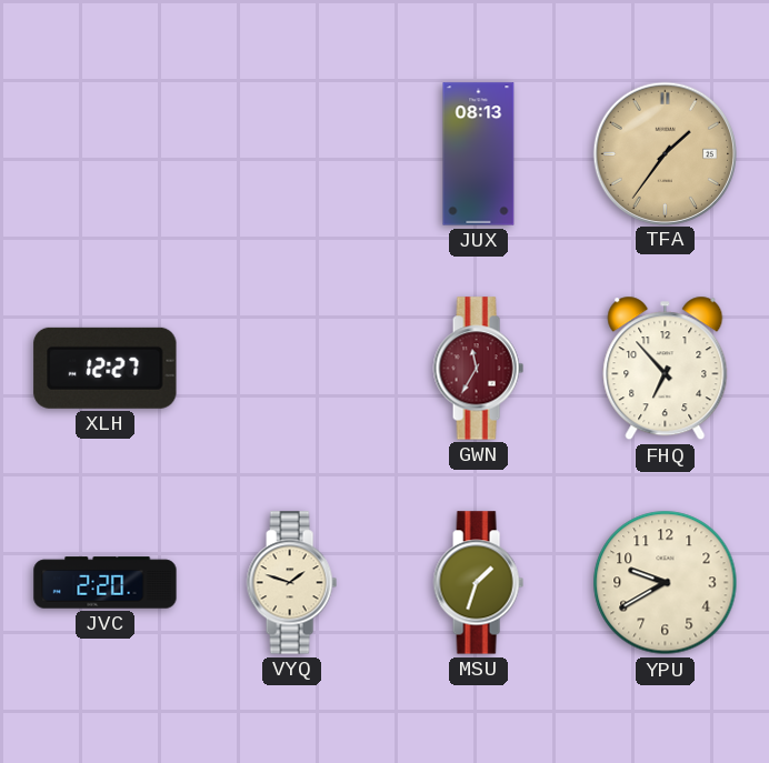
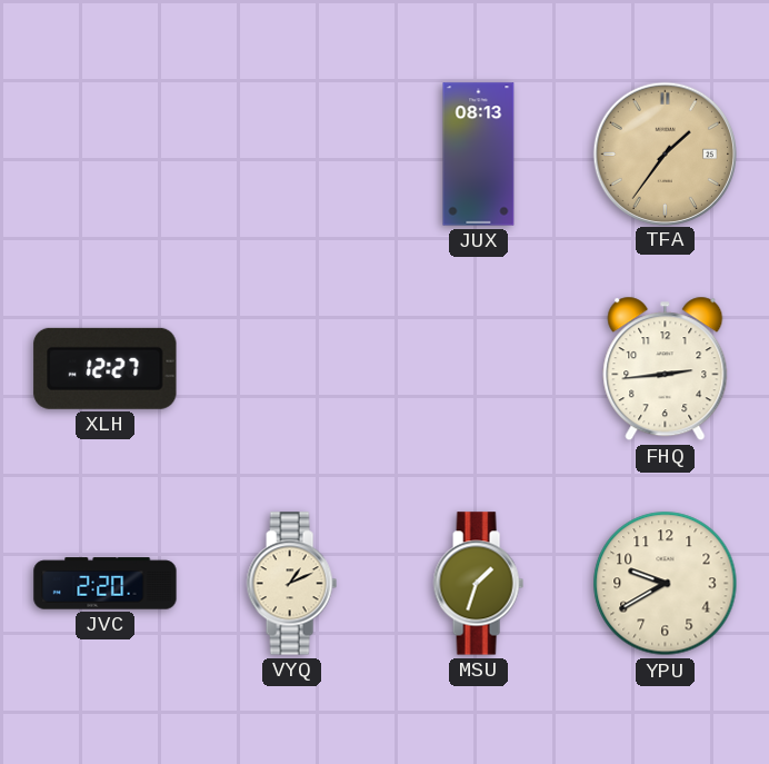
GWN: 11:35 -> none
FHQ: 6:53 -> 2:44
VYQ: 1:48 -> 1:11
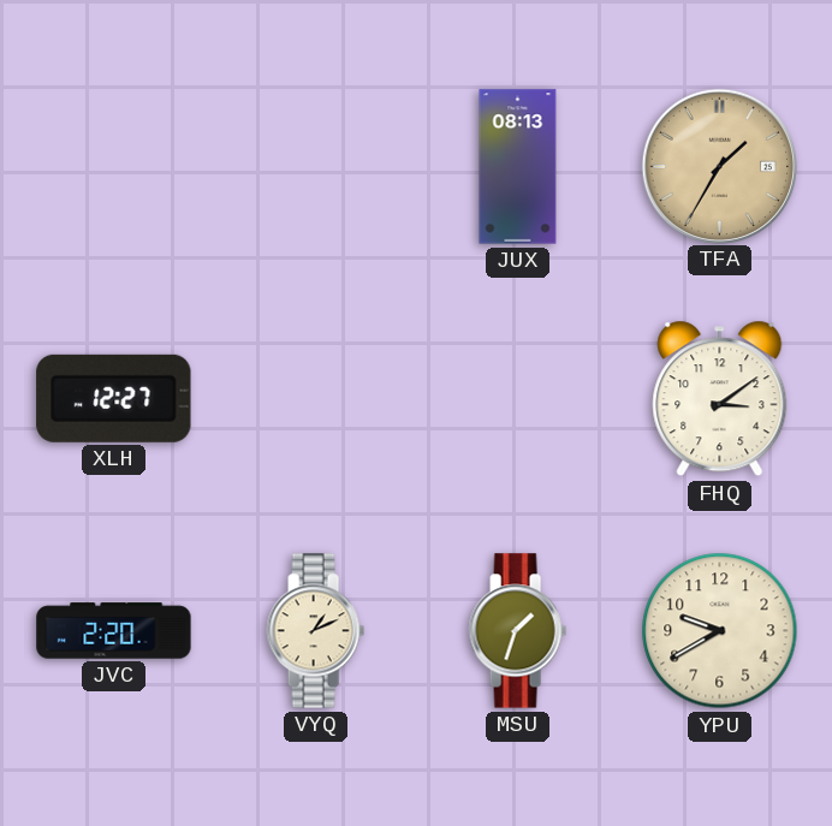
TFA: 1:36 -> 1:35
FHQ: 2:44 -> 3:09
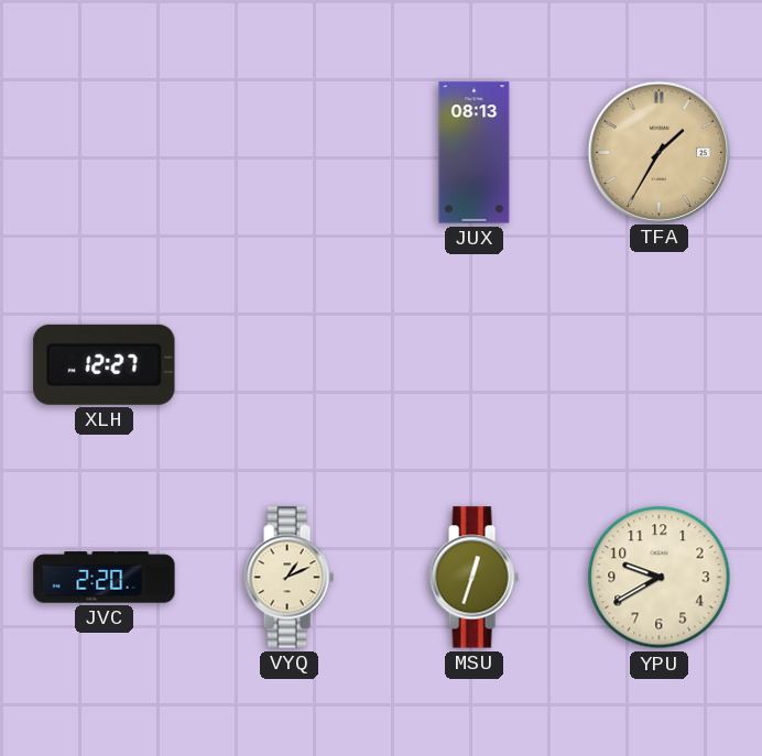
FHQ: 3:09 -> none
MSU: 1:33 -> 12:33
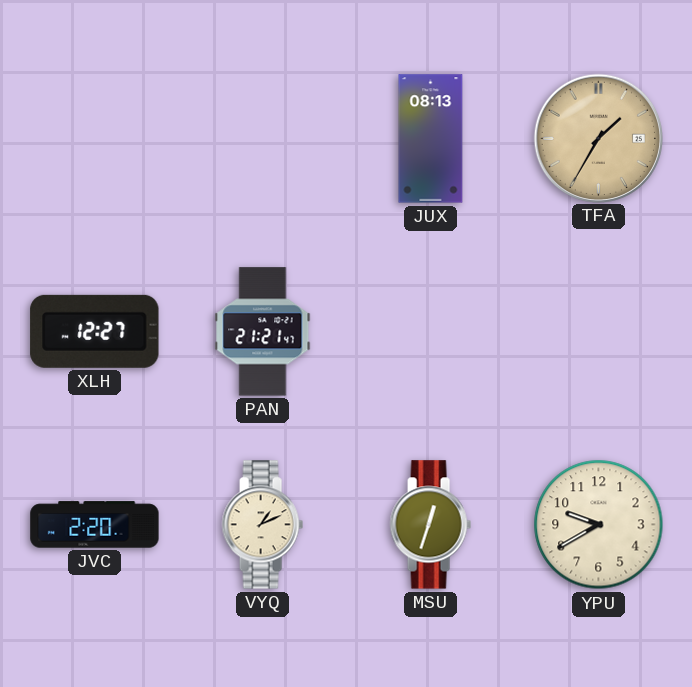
PAN: none -> 21:21
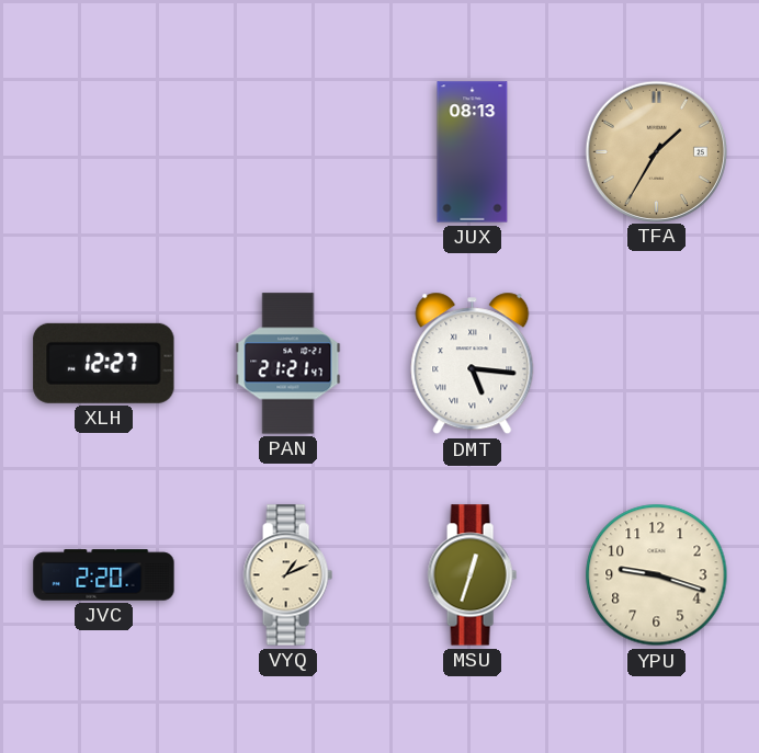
DMT: none -> 5:16
YPU: 9:40 -> 9:18
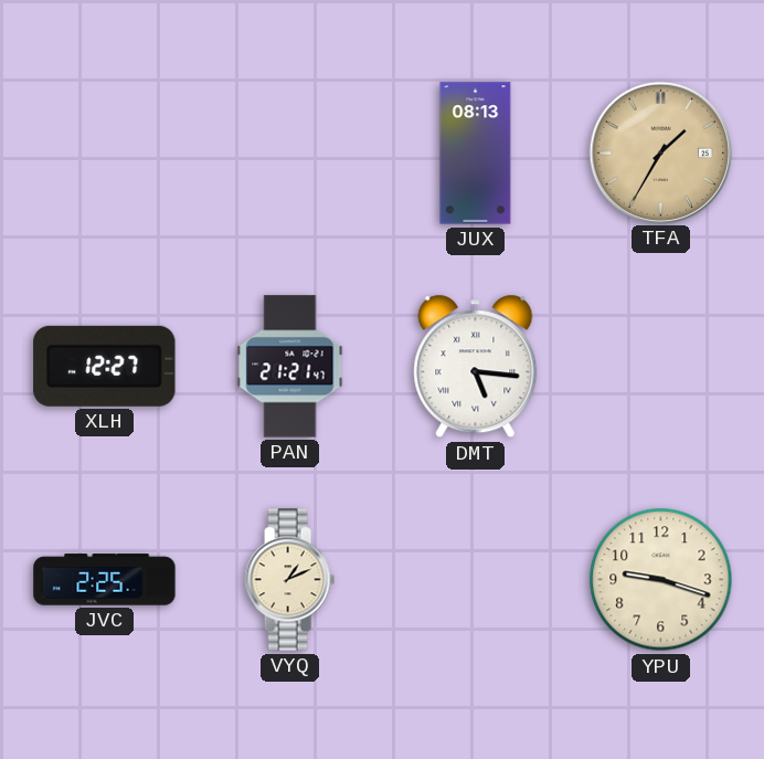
JVC: 2:20 -> 2:25
MSU: 12:33 -> none
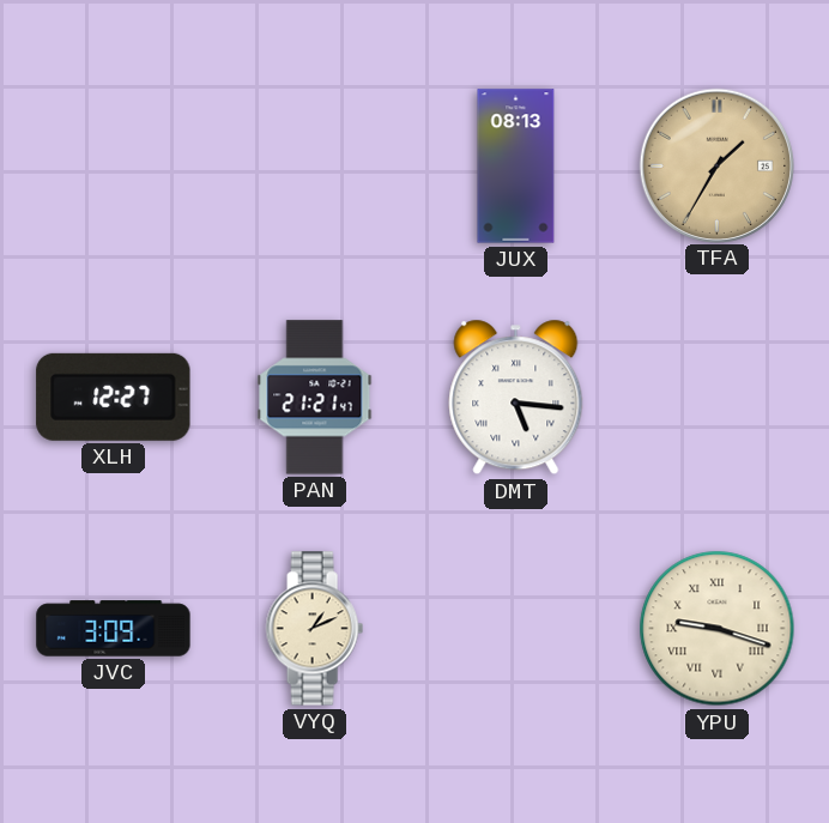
JVC: 2:25 -> 3:09
YPU numerals: Arabic -> Roman
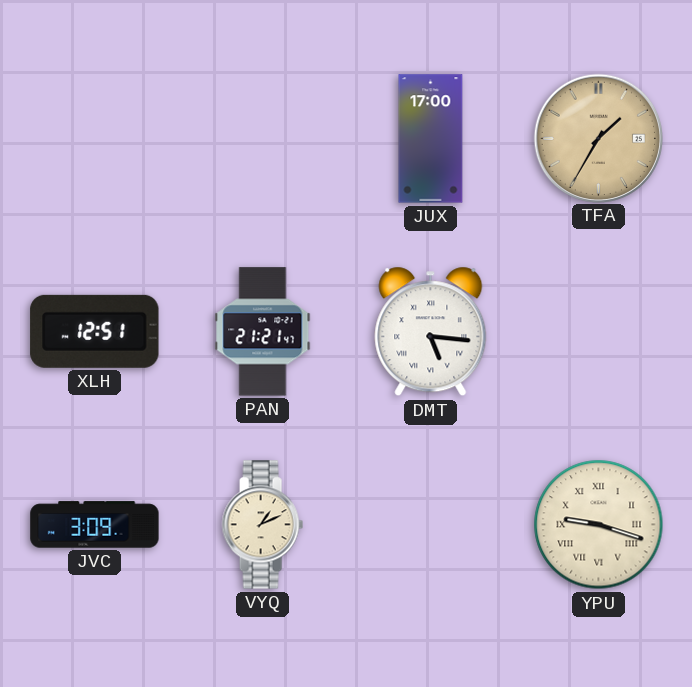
JUX: 08:13 -> 17:00
XLH: 12:27 -> 12:51
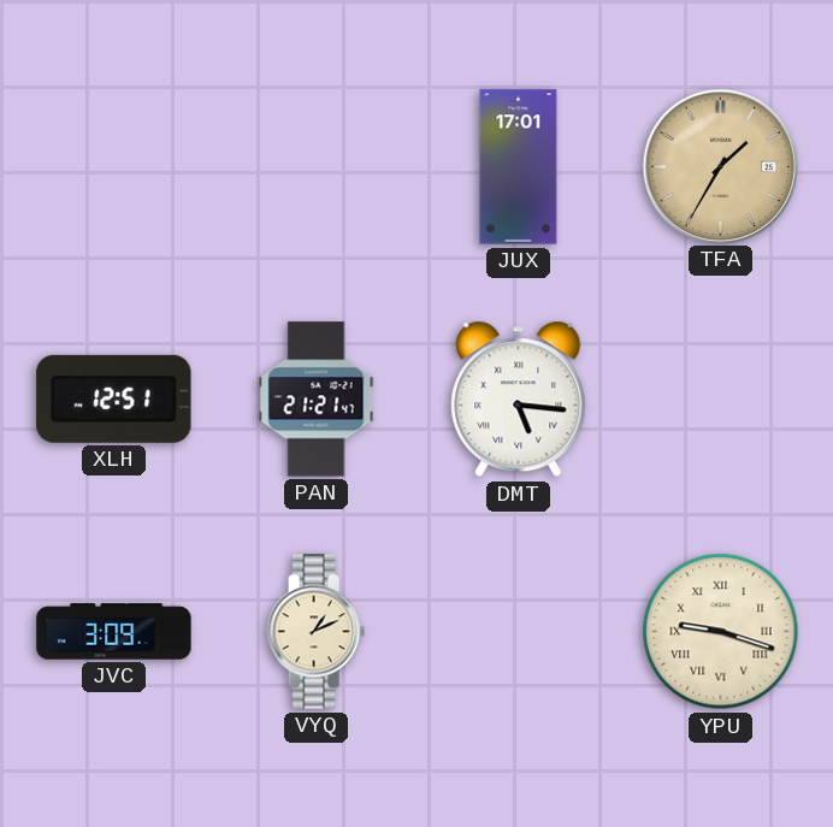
JUX: 17:00 -> 17:01
